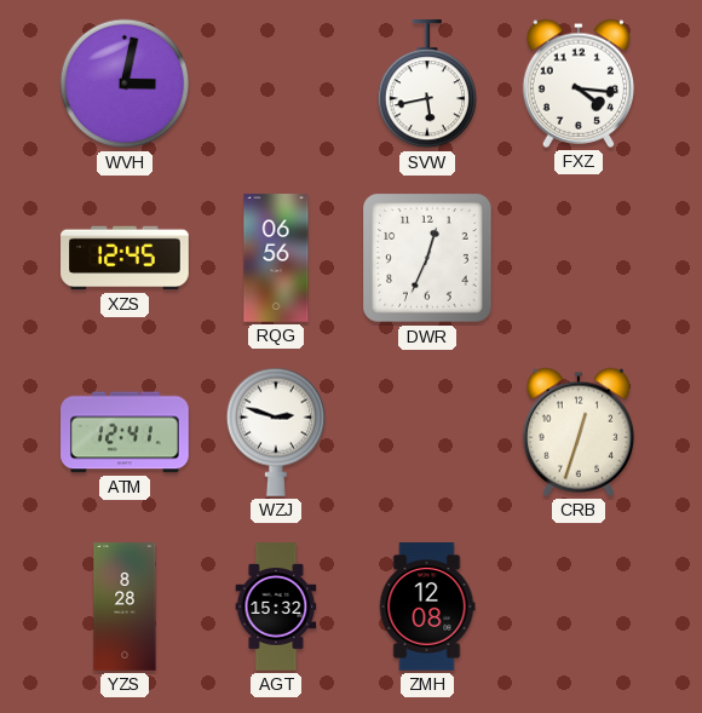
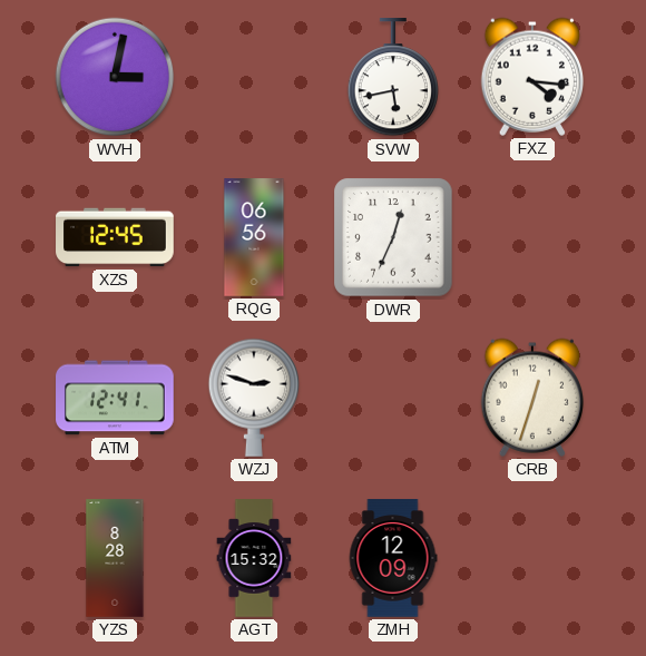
ZMH: 12:08 -> 12:09
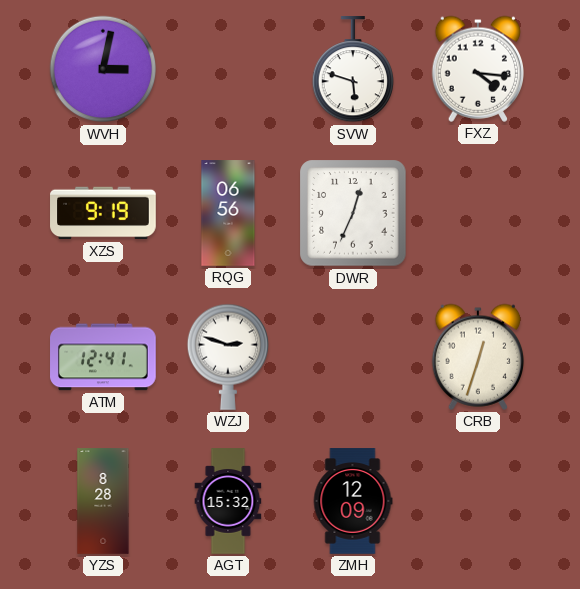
SVW: 5:43 -> 5:48
XZS: 12:45 -> 9:19
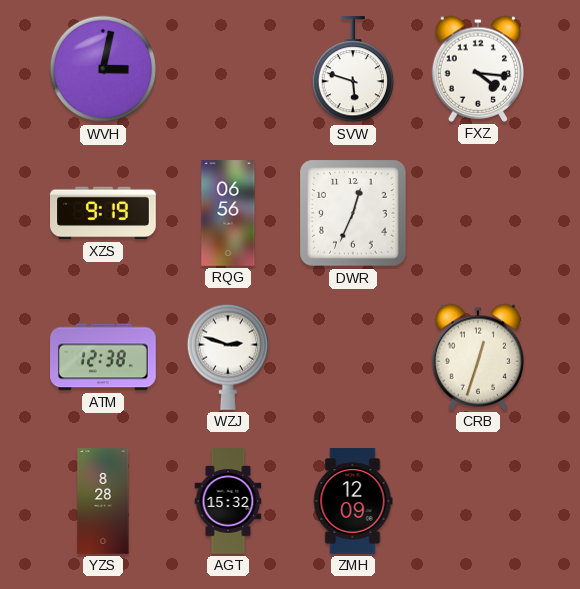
ATM: 12:41 -> 12:38
